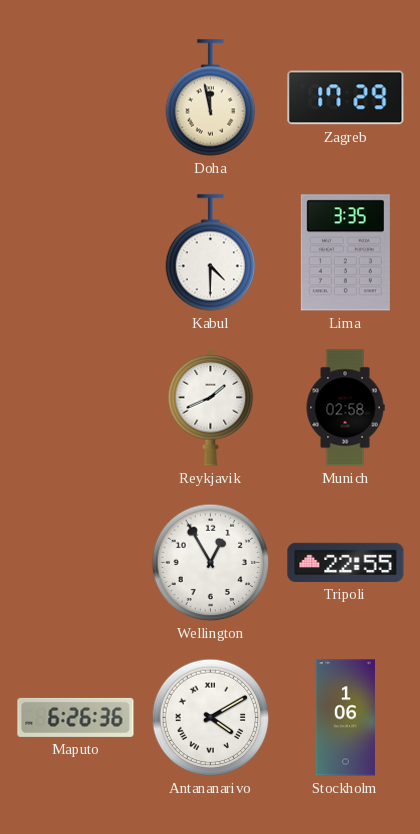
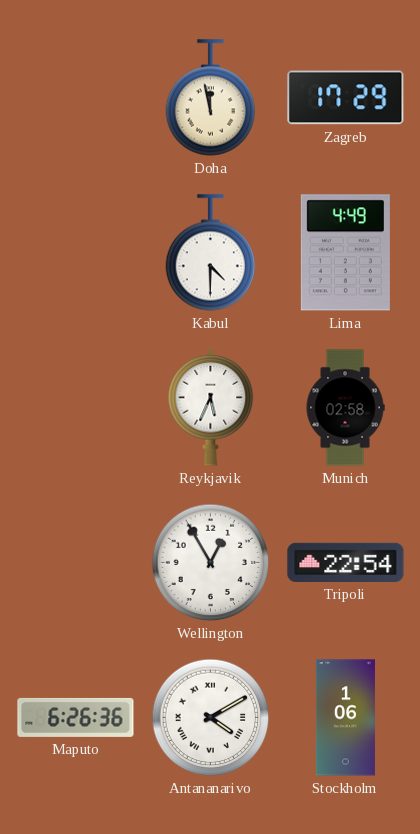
Lima: 3:35 -> 4:49
Reykjavik: 1:41 -> 5:34
Tripoli: 22:55 -> 22:54
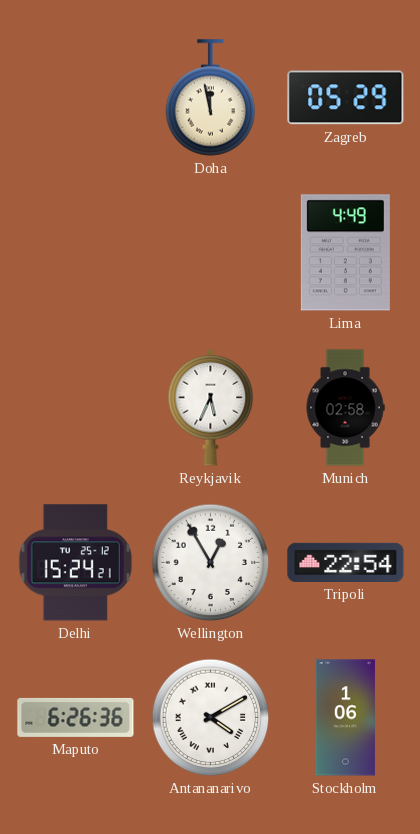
Zagreb: 17:29 -> 05:29
Kabul: 4:30 -> none
Delhi: none -> 15:24
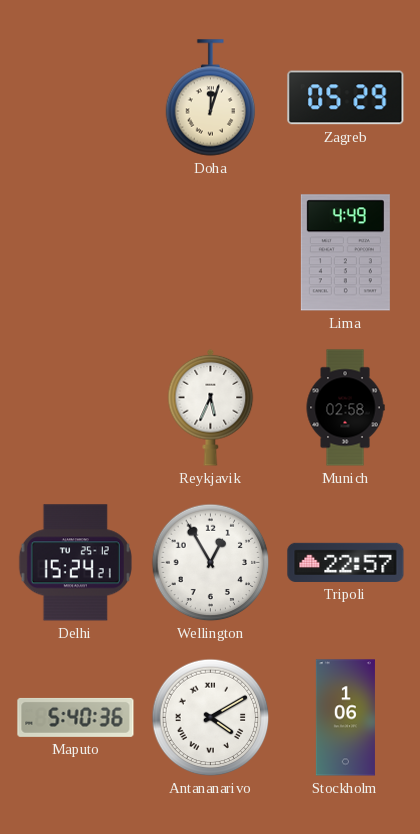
Doha: 11:58 -> 12:03
Tripoli: 22:54 -> 22:57
Maputo: 6:26 -> 5:40
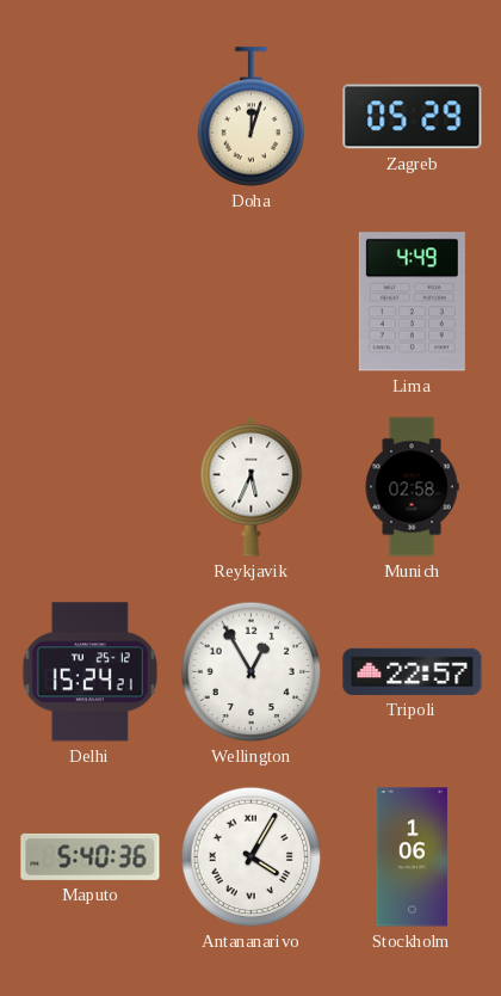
Antananarivo: 4:10 -> 4:05
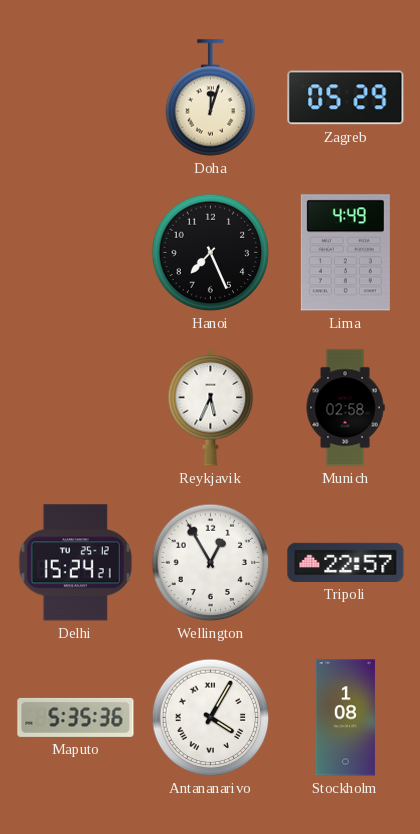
Hanoi: none -> 7:26
Maputo: 5:40 -> 5:35
Stockholm: 1:06 -> 1:08
